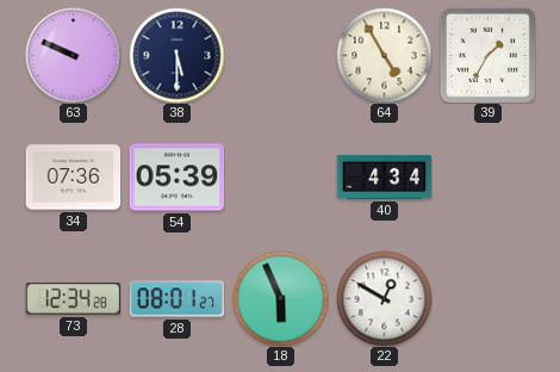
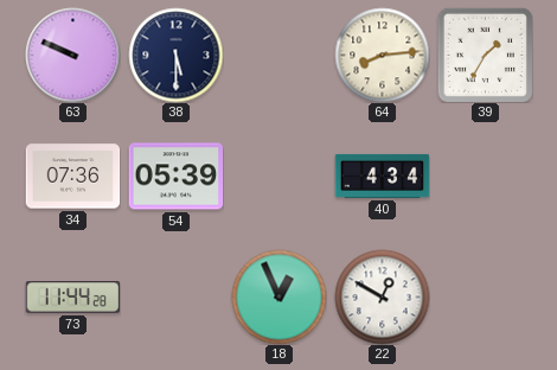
64: 4:55 -> 8:14
73: 12:34 -> 11:44
28: 08:01 -> none
18: 5:56 -> 12:56
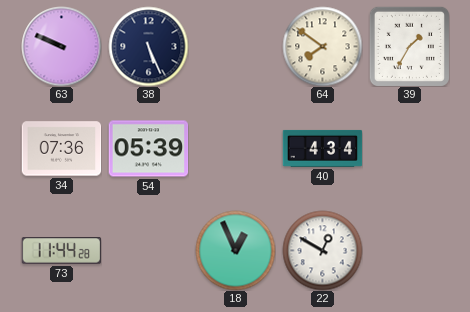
38: 5:30 -> 5:26
64: 8:14 -> 7:51
